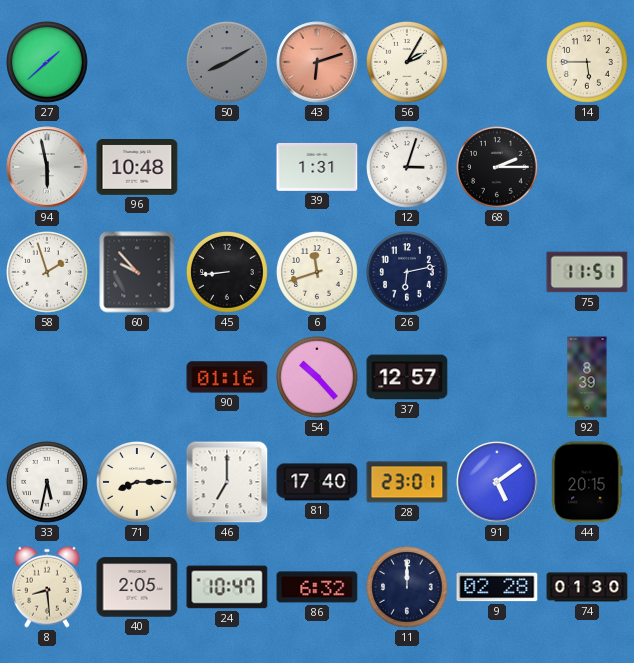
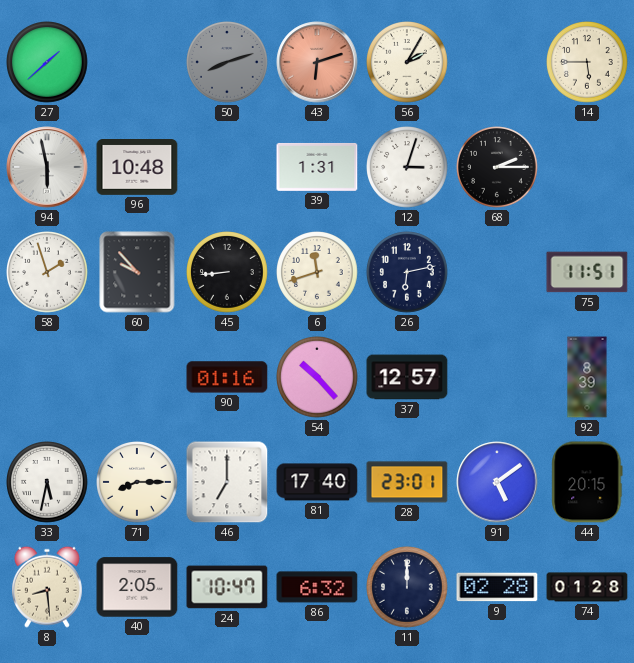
50: 8:10 -> 8:12
74: 01:30 -> 01:28
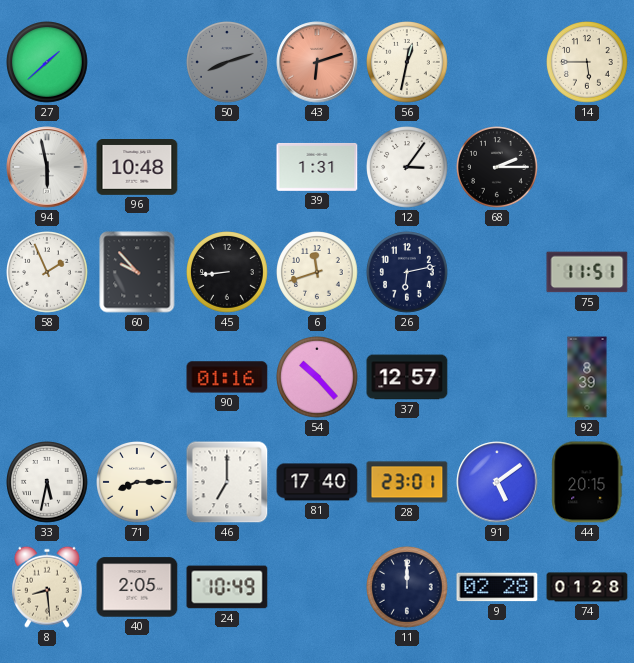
56: 2:05 -> 12:32
12: 3:03 -> 3:06
58: 1:57 -> 1:56
24: 10:47 -> 10:49
86: 6:32 -> none
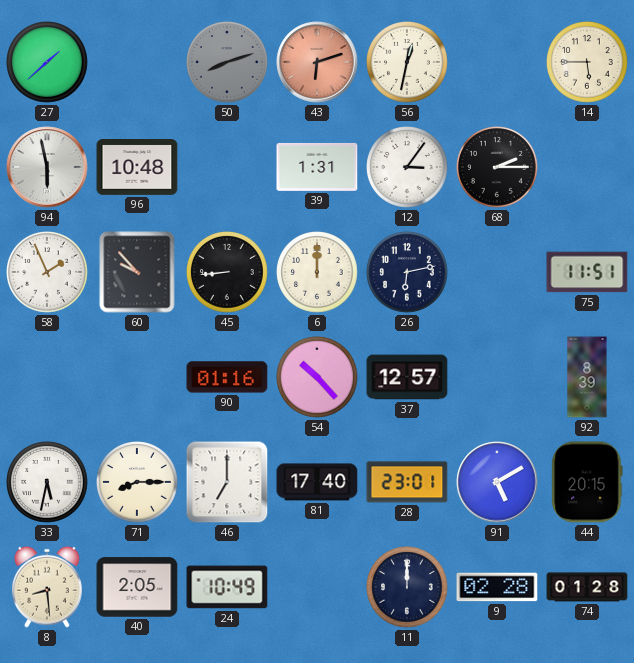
6: 11:42 -> 12:00
91: 5:09 -> 5:10
